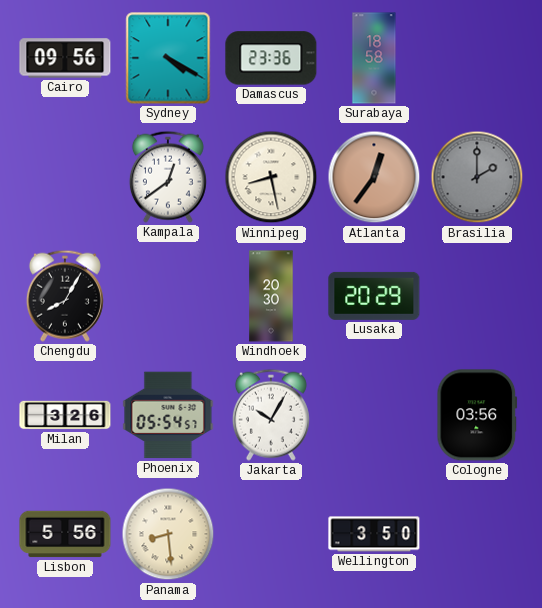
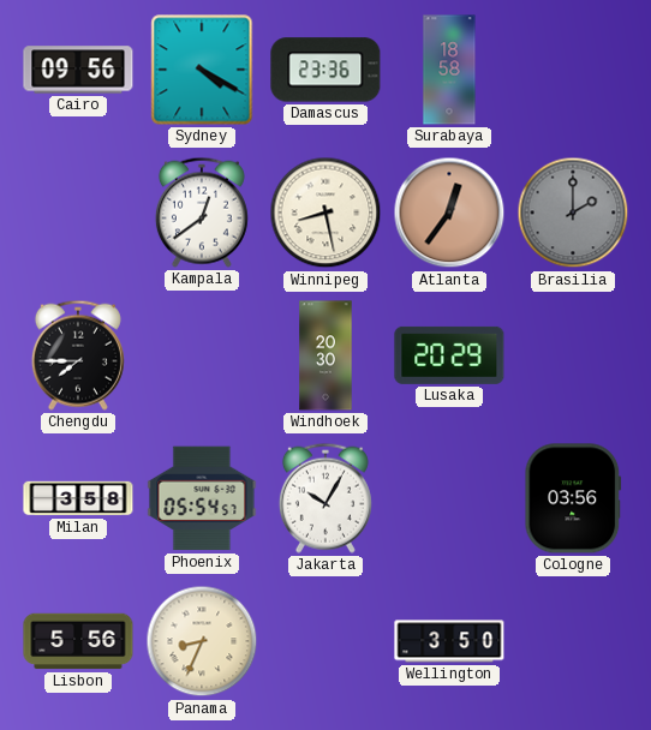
Chengdu: 8:05 -> 7:45
Milan: 3:26 -> 3:58
Panama: 8:29 -> 8:34
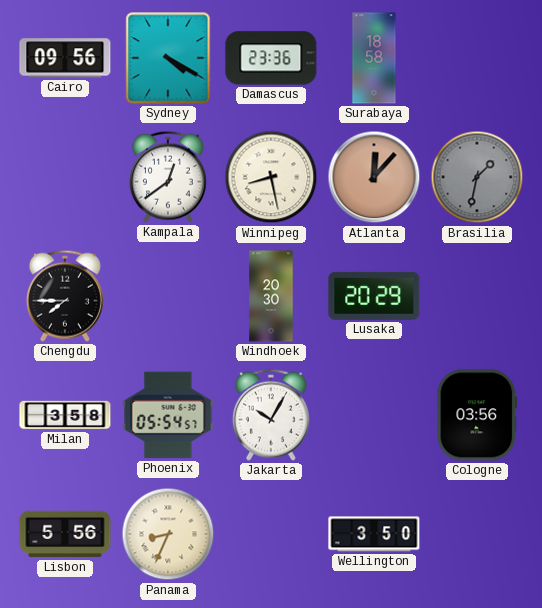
Atlanta: 12:36 -> 12:07
Brasilia: 2:00 -> 1:32
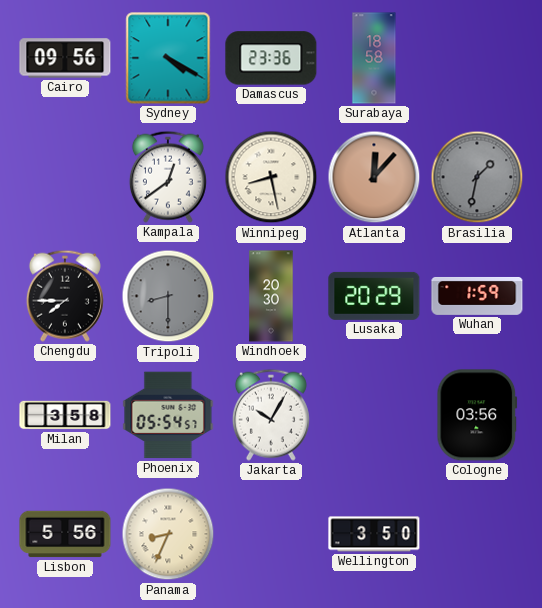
Tripoli: none -> 8:30
Wuhan: none -> 1:59
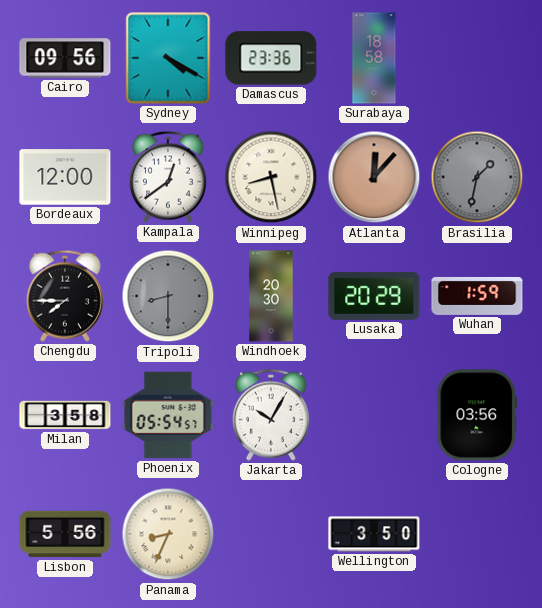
Bordeaux: none -> 12:00
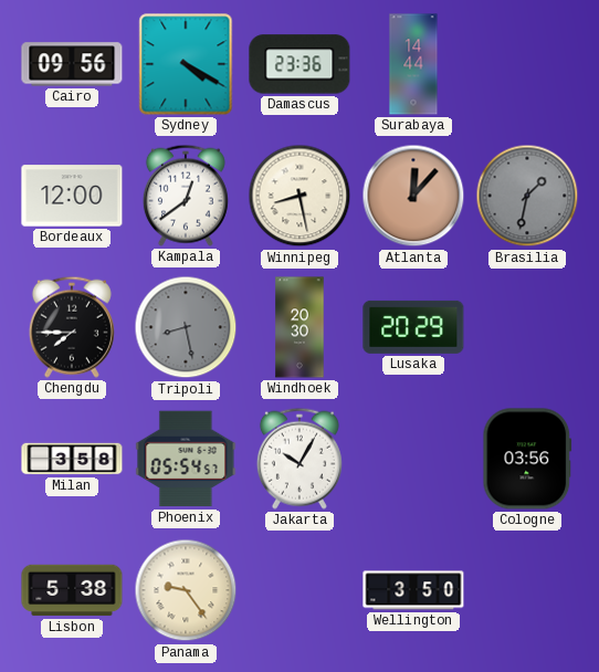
Surabaya: 18:58 -> 14:44
Tripoli: 8:30 -> 8:28
Wuhan: 1:59 -> none
Lisbon: 5:56 -> 5:38
Panama: 8:34 -> 9:24
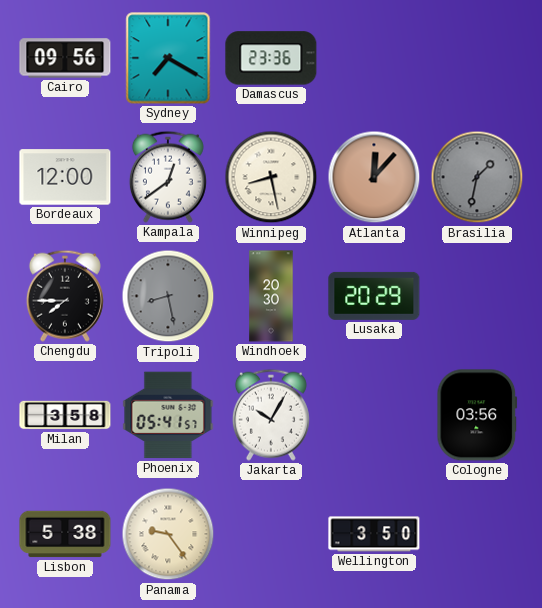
Sydney: 4:20 -> 7:20
Surabaya: 14:44 -> none
Phoenix: 05:54 -> 05:41
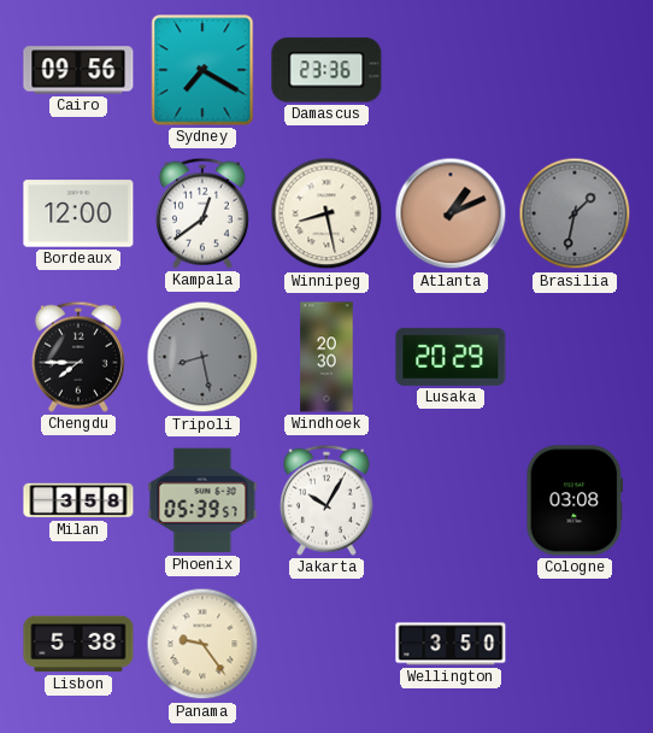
Atlanta: 12:07 -> 1:11
Phoenix: 05:41 -> 05:39
Cologne: 03:56 -> 03:08
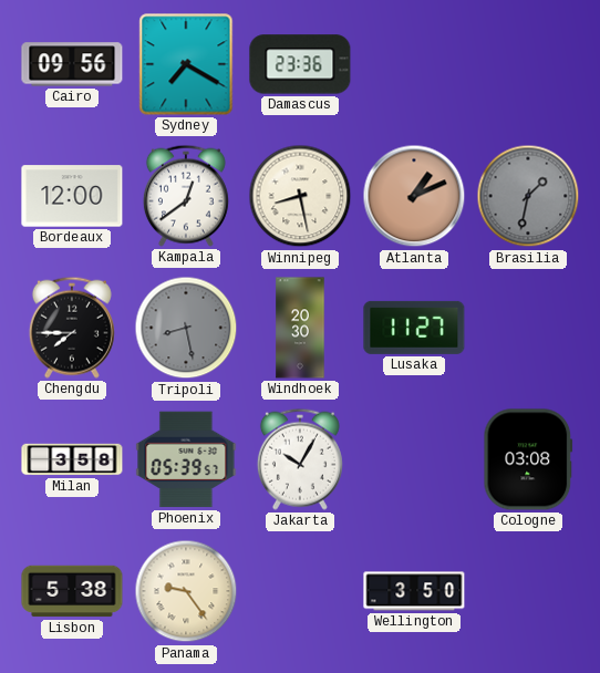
Lusaka: 20:29 -> 11:27
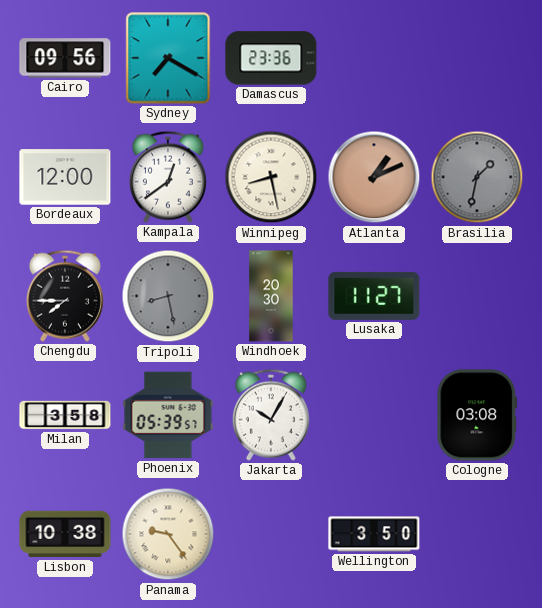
Lisbon: 5:38 -> 10:38
